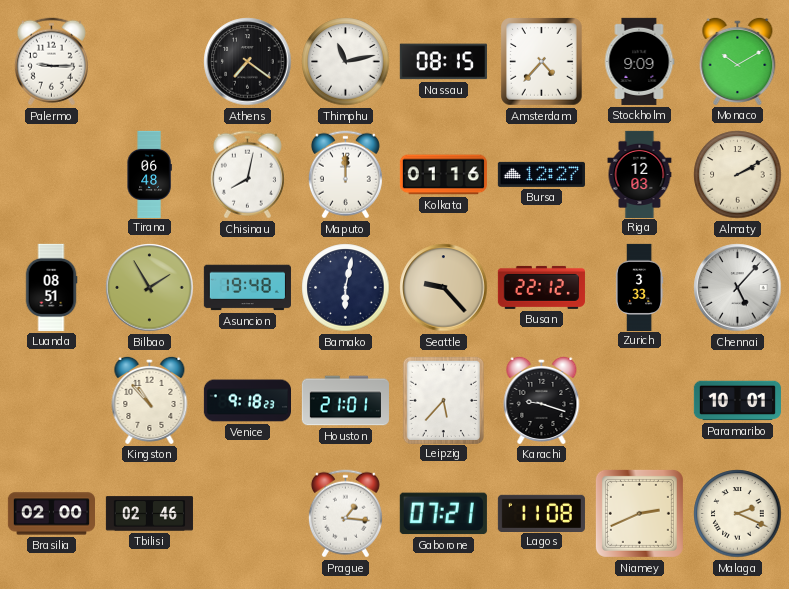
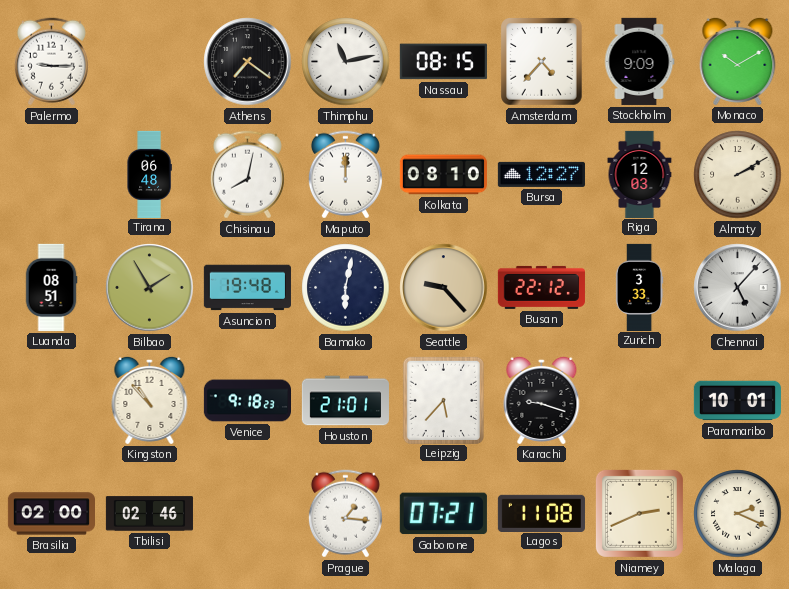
Kolkata: 01:16 -> 08:10
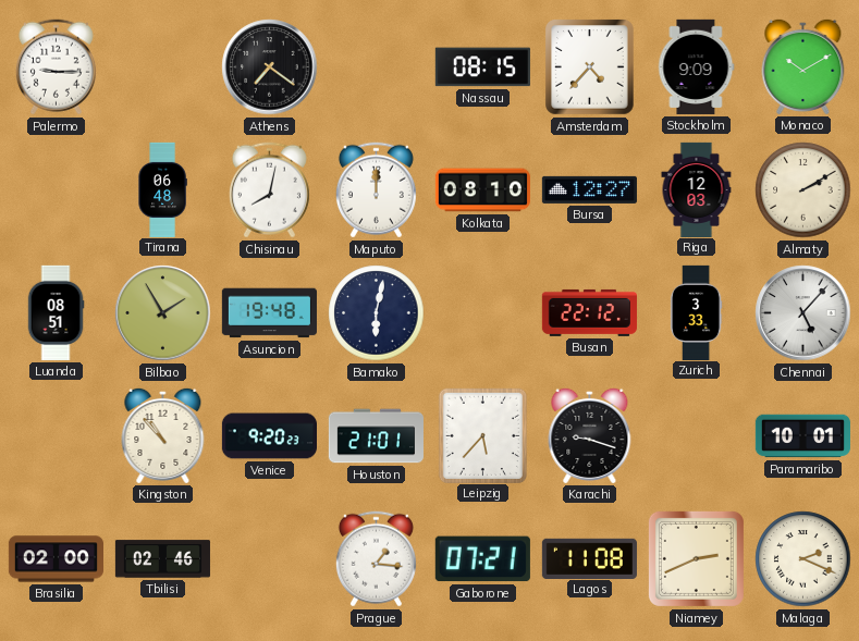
Thimphu: 11:13 -> none
Seattle: 9:23 -> none
Venice: 9:18 -> 9:20
